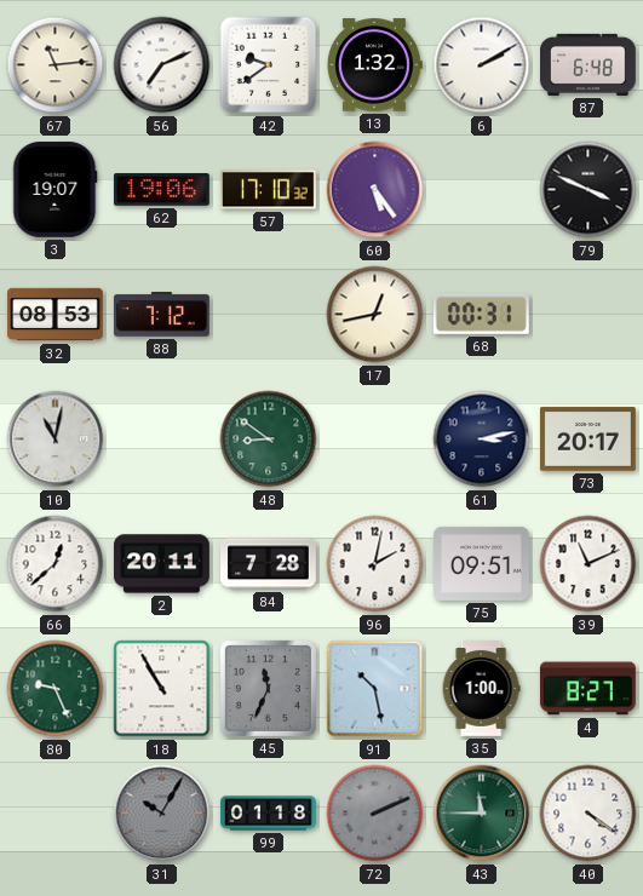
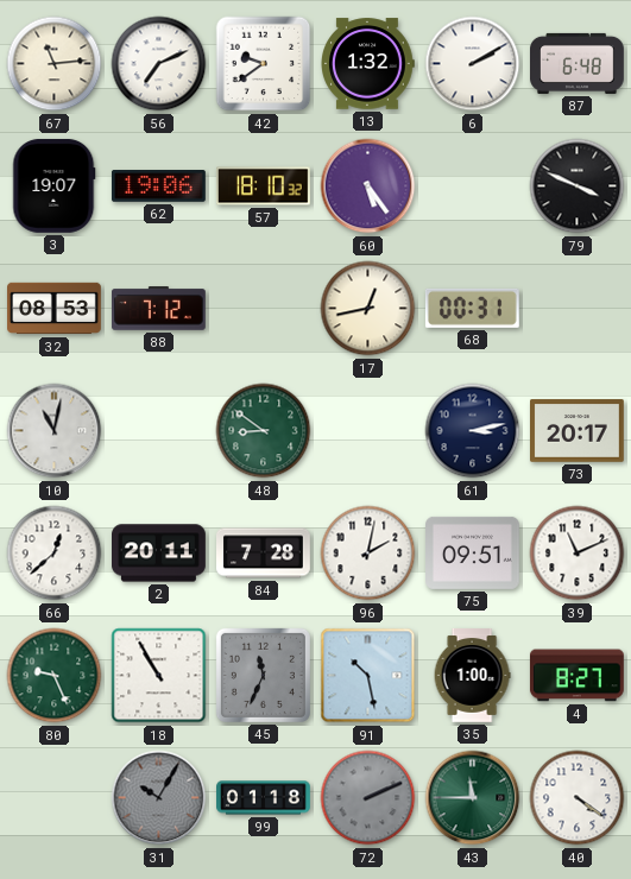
57: 17:10 -> 18:10
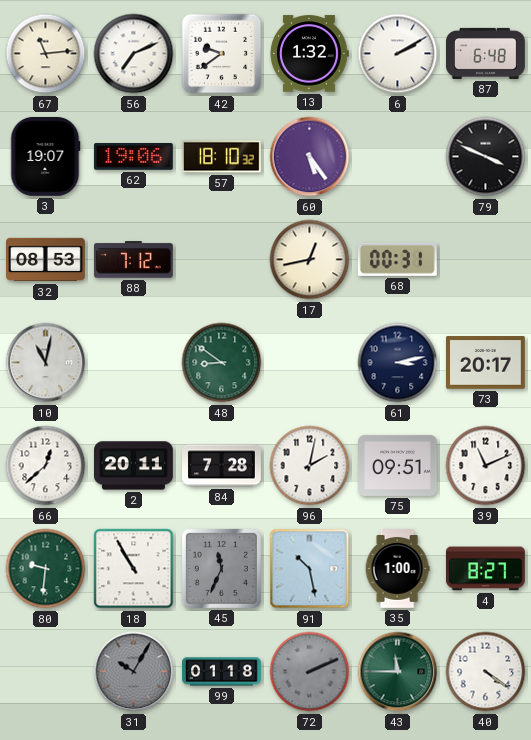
80: 9:26 -> 9:31
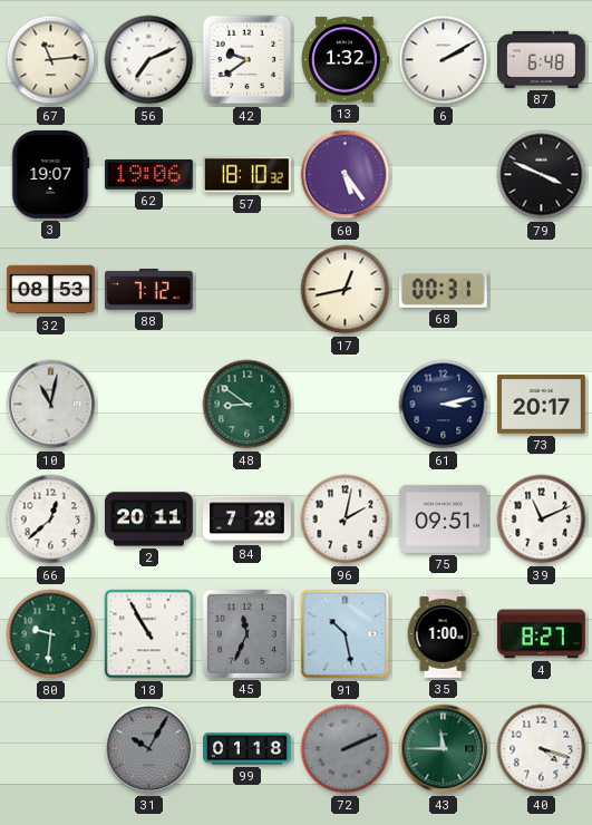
40: 4:21 -> 4:18
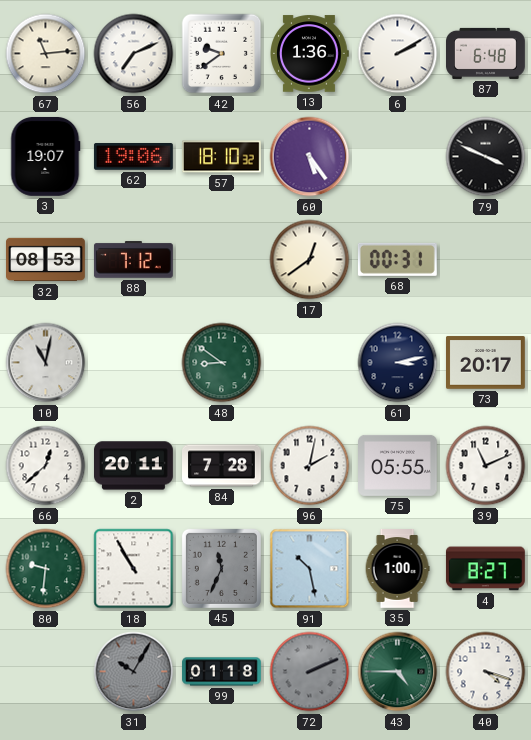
13: 1:32 -> 1:36
17: 12:43 -> 12:39
75: 09:51 -> 05:55
43: 11:45 -> 4:45
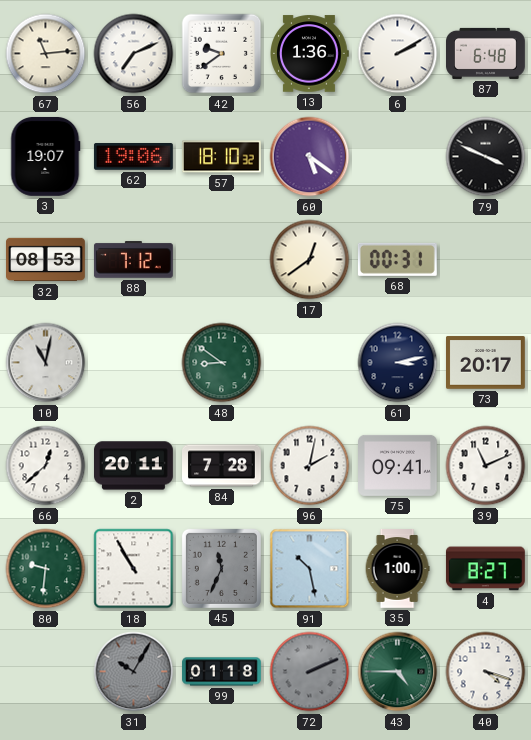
60: 5:24 -> 5:21
75: 05:55 -> 09:41
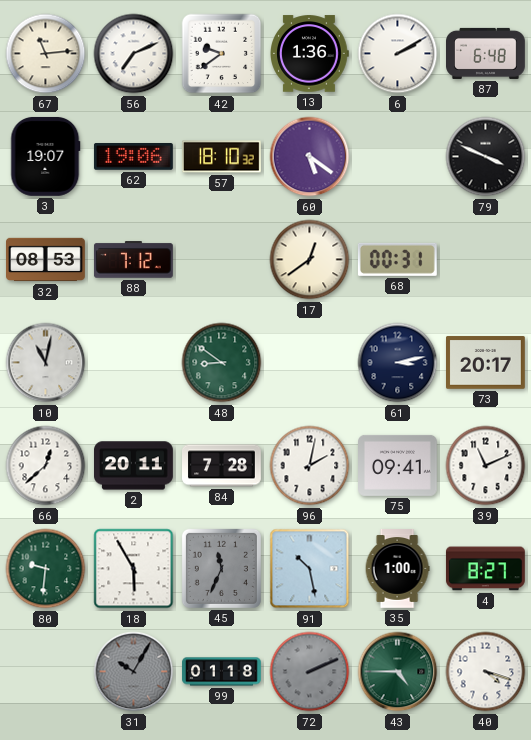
18: 10:55 -> 5:55
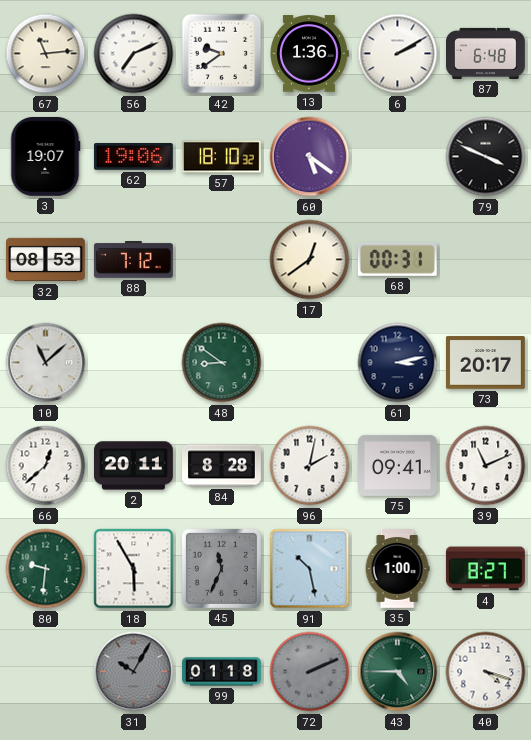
10: 11:02 -> 11:08
84: 7:28 -> 8:28
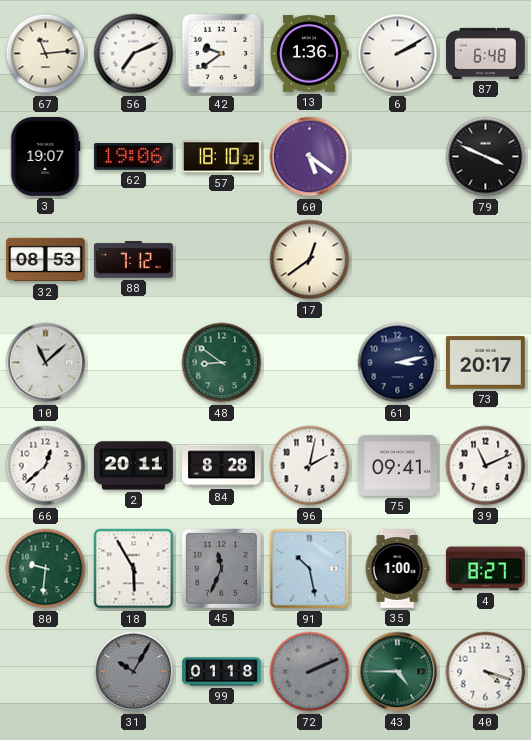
68: 00:31 -> none
